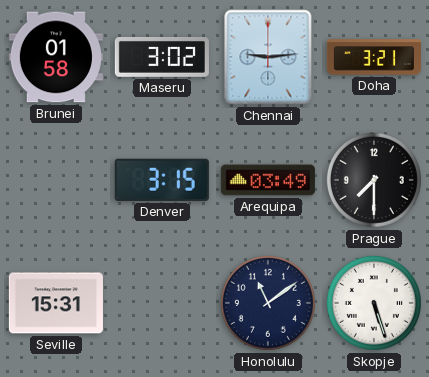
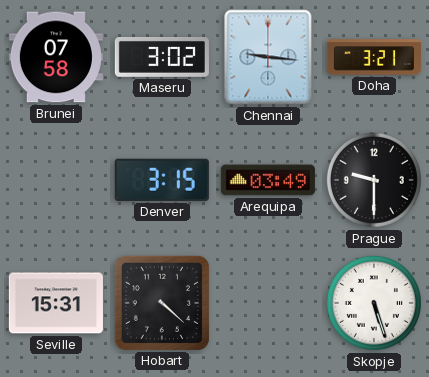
Brunei: 01:58 -> 07:58
Chennai: 9:14 -> 9:16
Prague: 7:30 -> 9:30
Hobart: none -> 4:22
Honolulu: 11:09 -> none
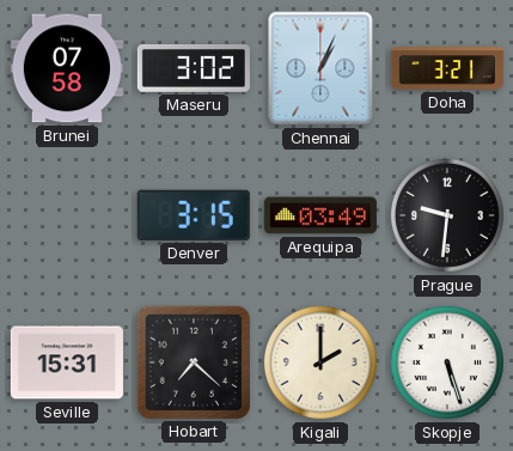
Chennai: 9:16 -> 1:04
Prague: 9:30 -> 9:31
Hobart: 4:22 -> 7:22
Kigali: none -> 2:00
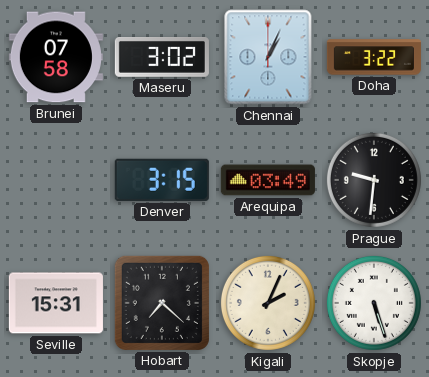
Doha: 3:21 -> 3:22
Kigali: 2:00 -> 2:04
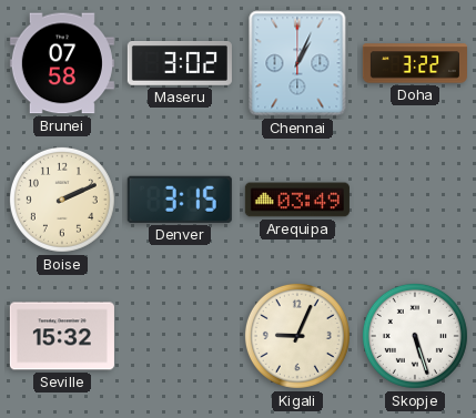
Boise: none -> 2:11
Prague: 9:31 -> none
Seville: 15:31 -> 15:32
Hobart: 7:22 -> none
Kigali: 2:04 -> 9:04
